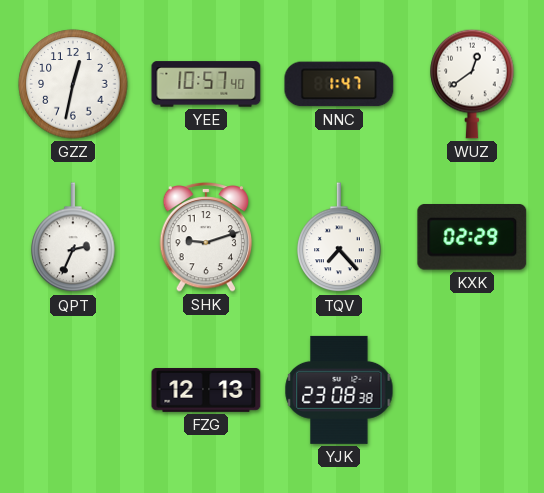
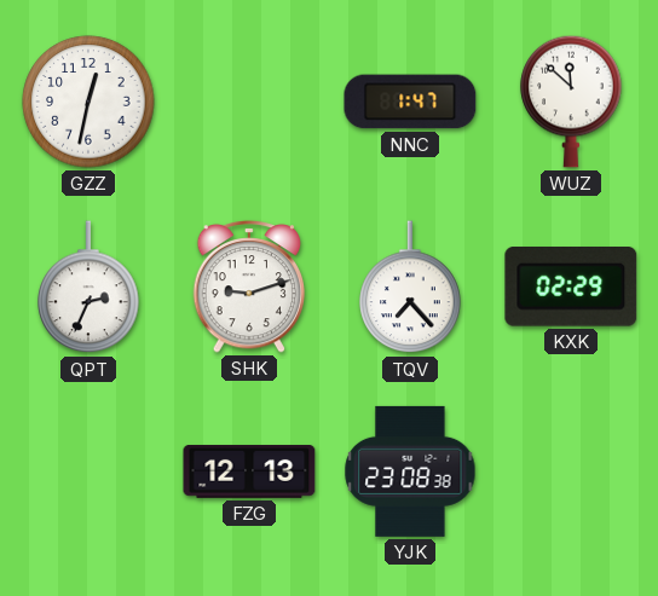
YEE: 10:57 -> none
WUZ: 12:39 -> 11:52
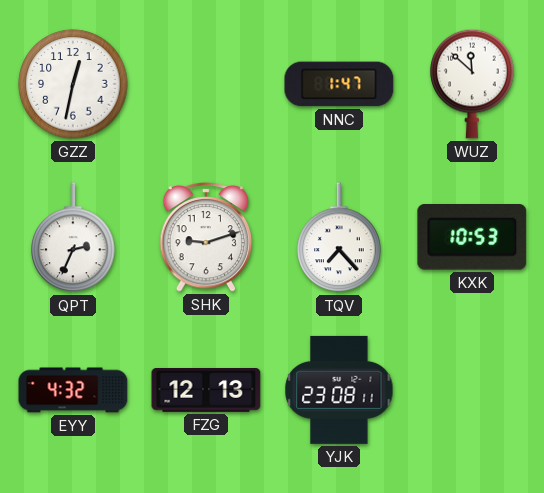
KXK: 02:29 -> 10:53
EYY: none -> 4:32
YJK: 23:08:38 -> 23:08:11
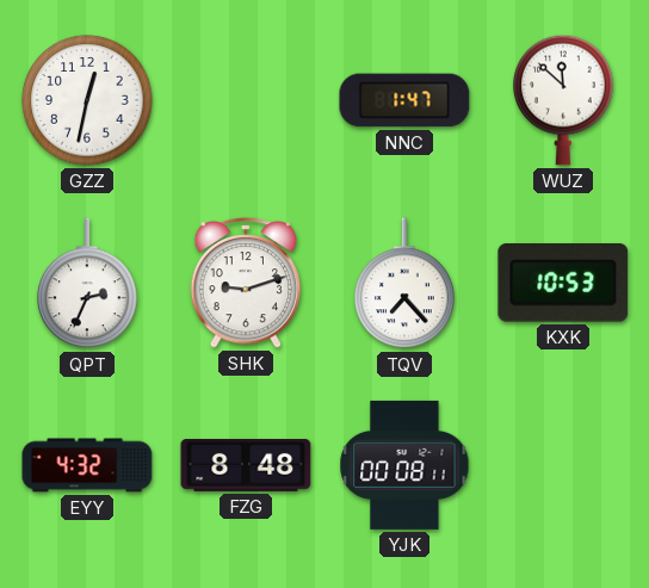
FZG: 12:13 -> 8:48
YJK: 23:08 -> 00:08
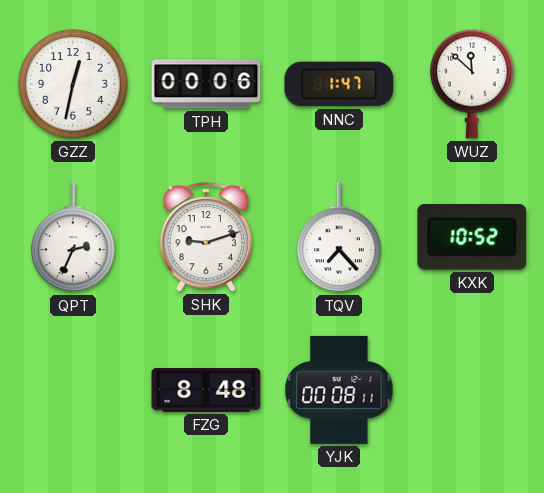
TPH: none -> 00:06
KXK: 10:53 -> 10:52
EYY: 4:32 -> none
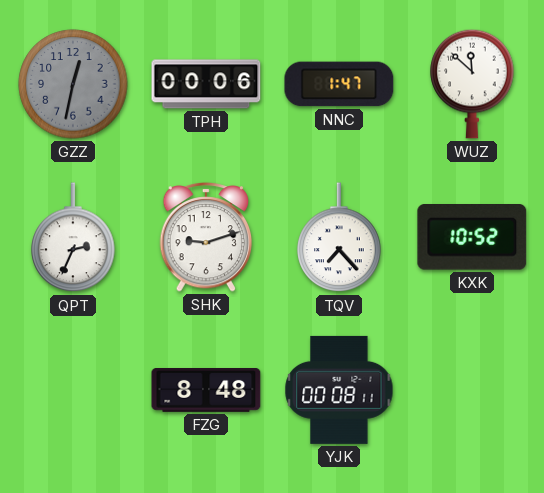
GZZ dial: white -> grey
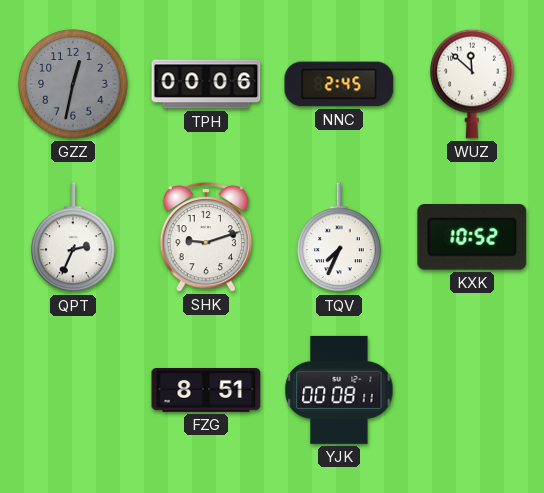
NNC: 1:47 -> 2:45
TQV: 7:23 -> 7:34
FZG: 8:48 -> 8:51
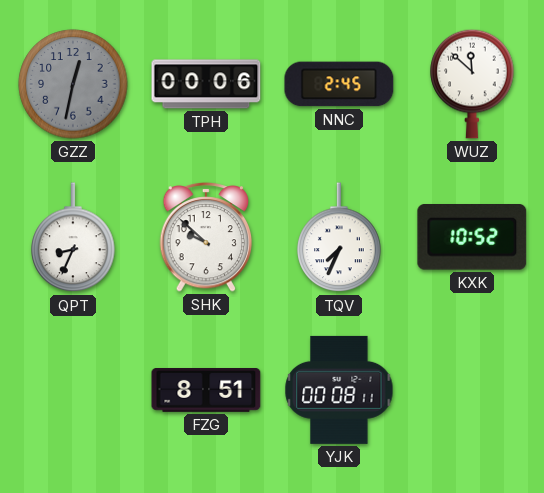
QPT: 2:34 -> 8:34
SHK: 9:12 -> 9:52
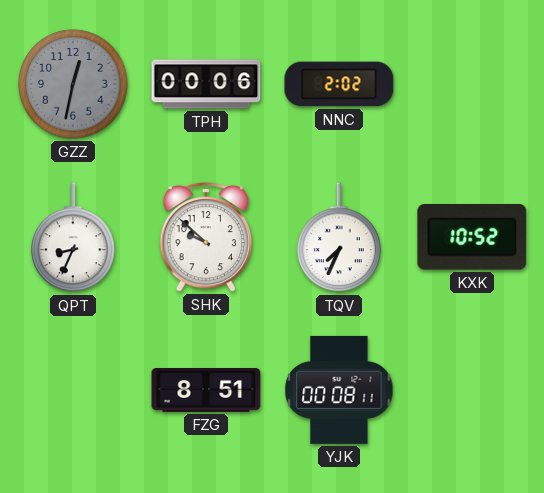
NNC: 2:45 -> 2:02
WUZ: 11:52 -> none
